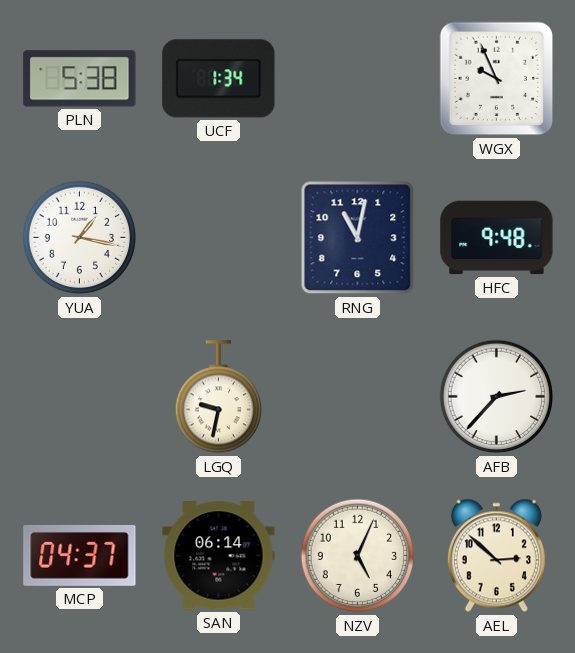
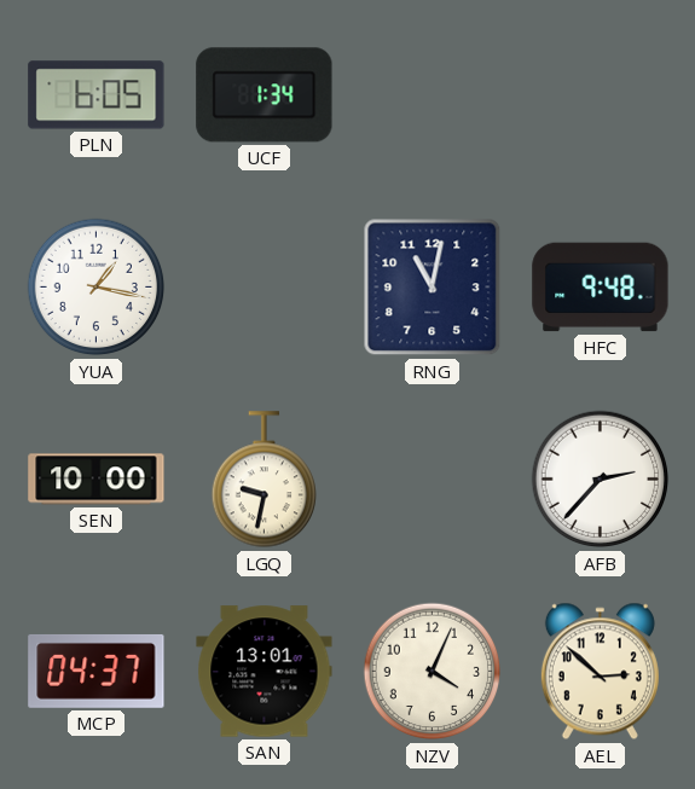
PLN: 5:38 -> 6:05
WGX: 9:56 -> none
SEN: none -> 10:00
SAN: 06:14 -> 13:01
NZV: 5:04 -> 4:04
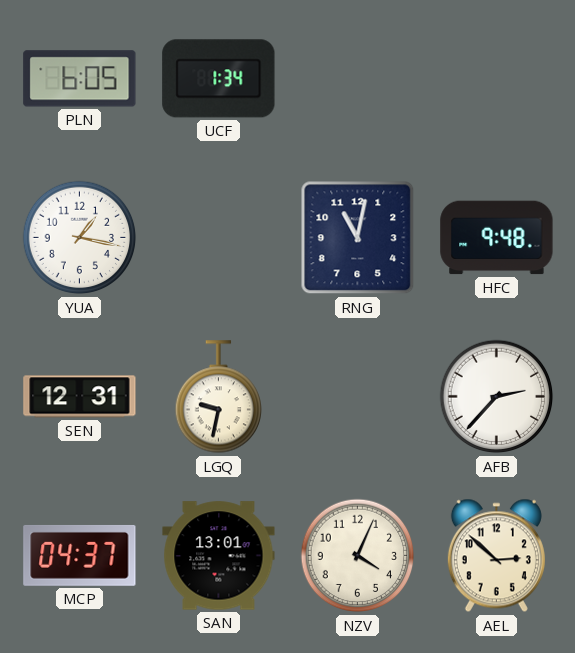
SEN: 10:00 -> 12:31
